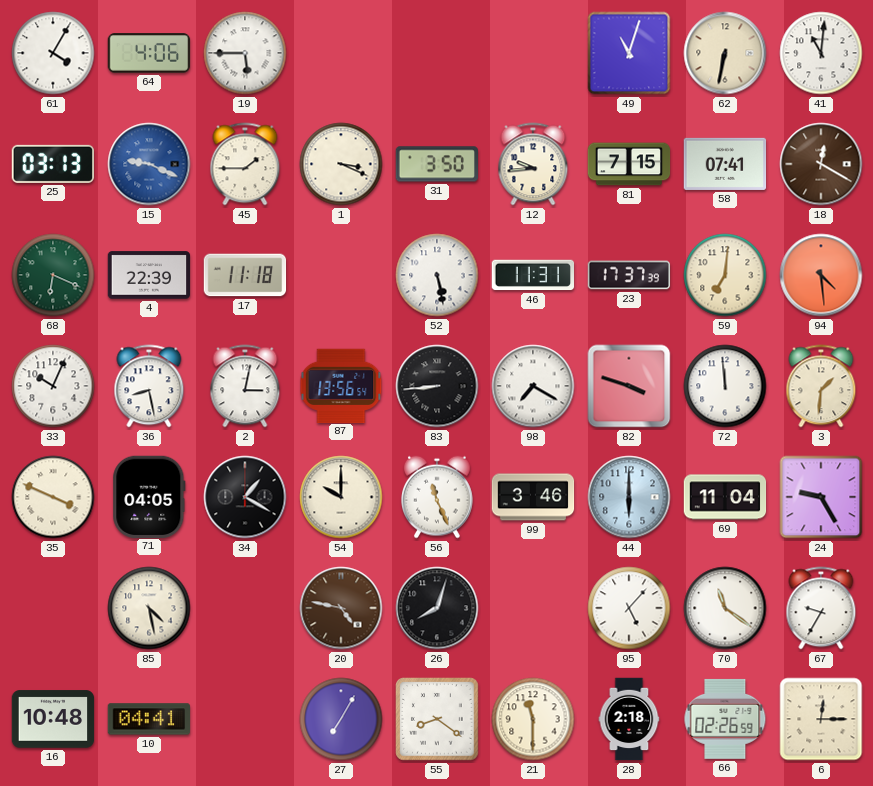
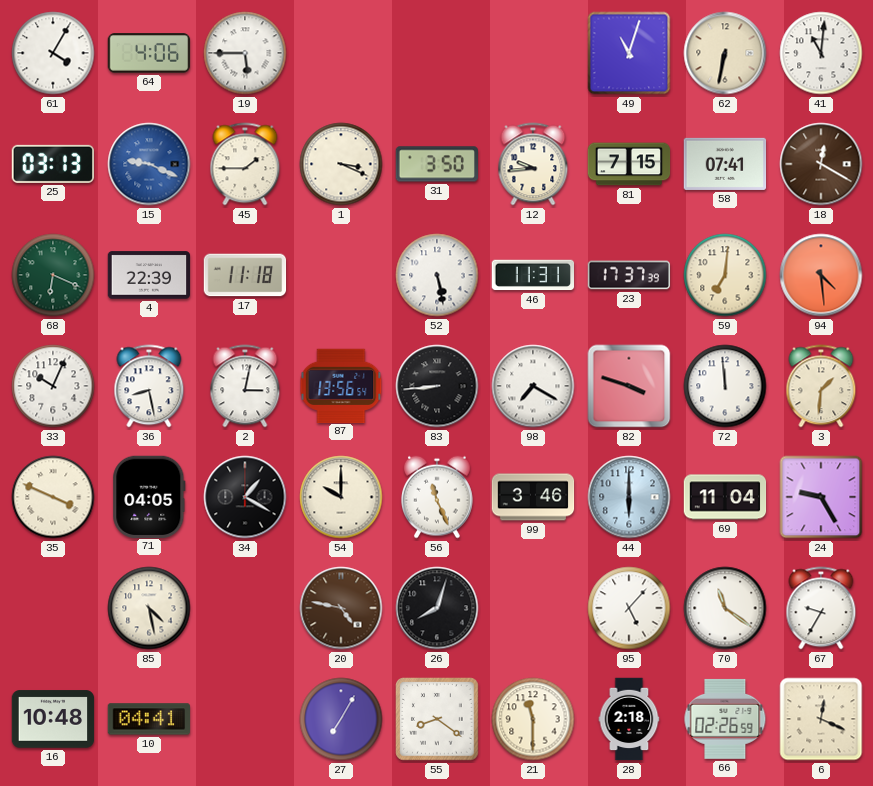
6: 12:15 -> 12:19
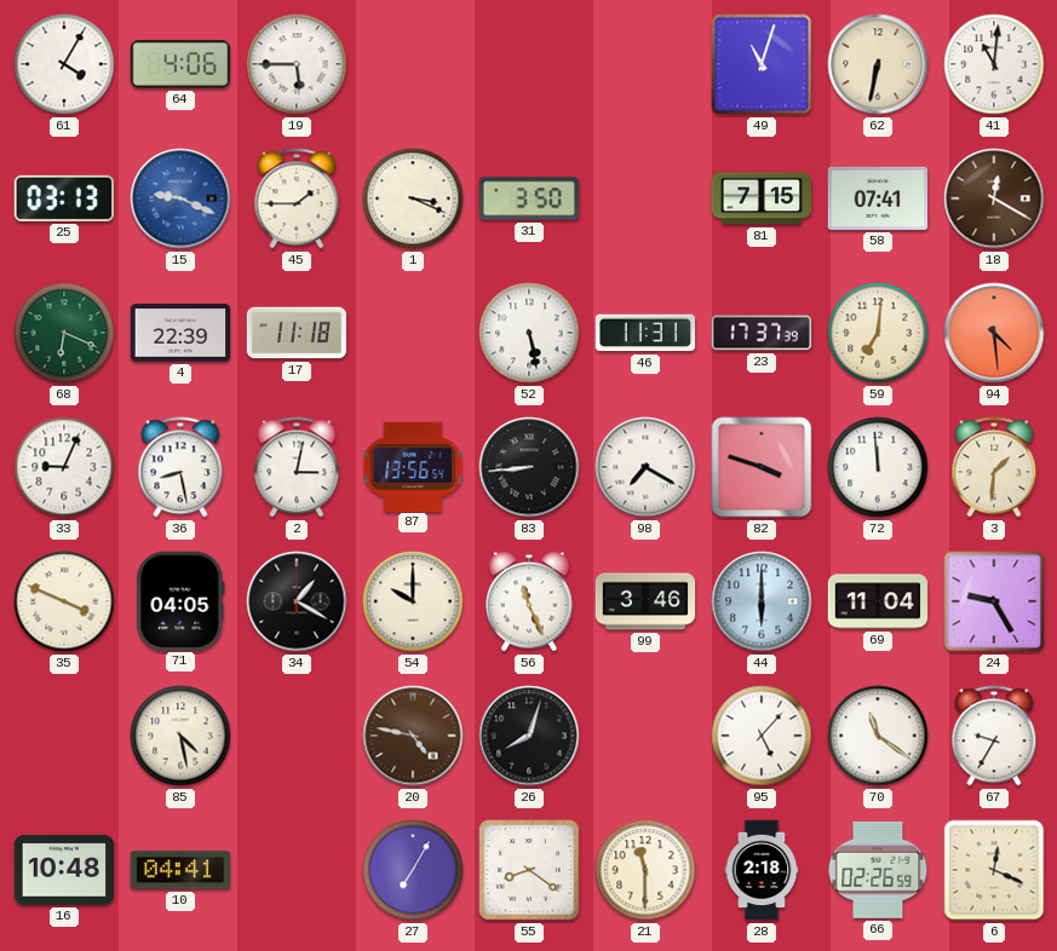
12: 9:44 -> none
33: 10:04 -> 9:04
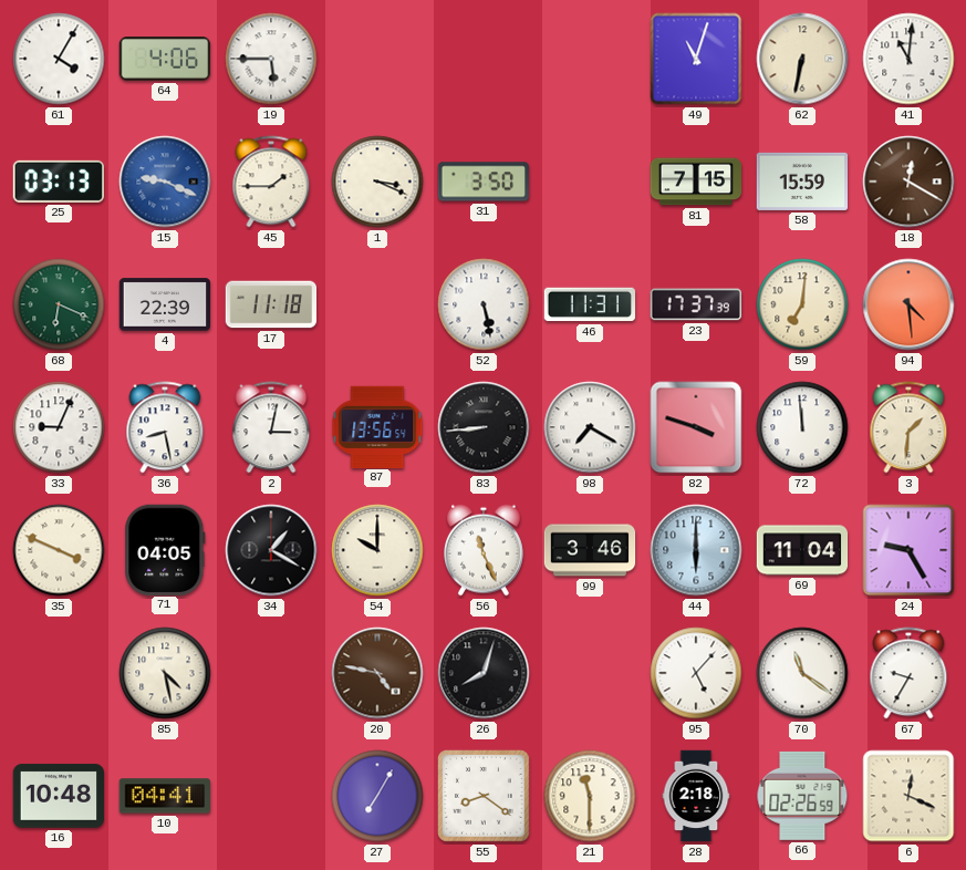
58: 07:41 -> 15:59
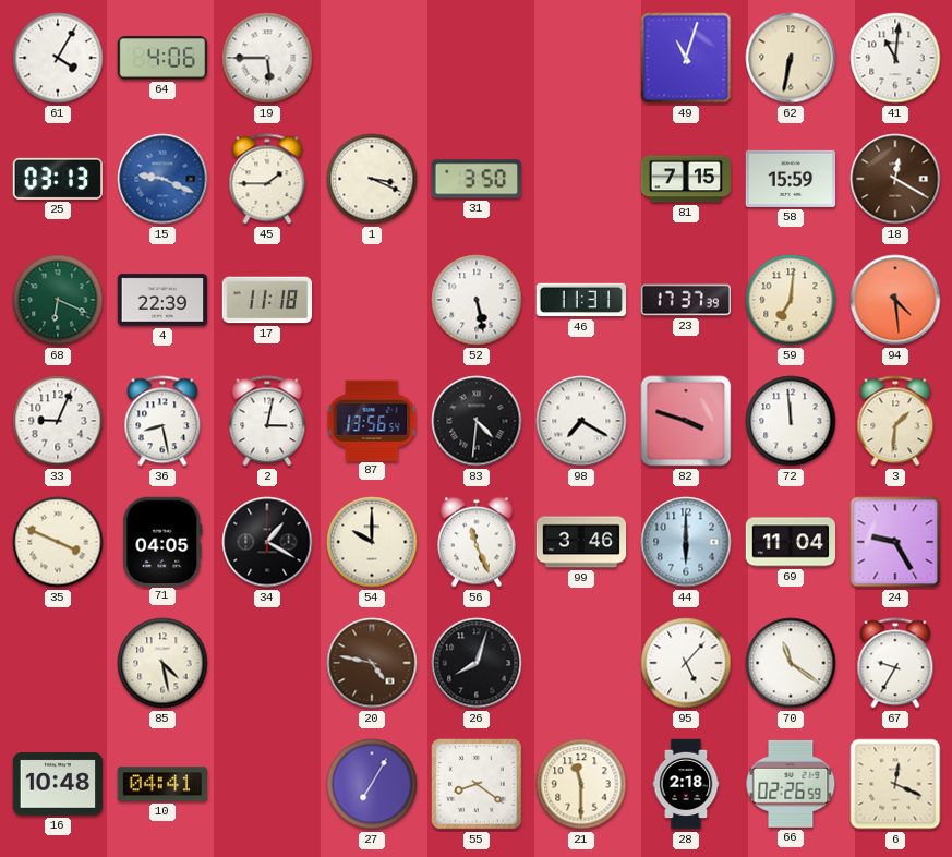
83: 8:44 -> 4:31
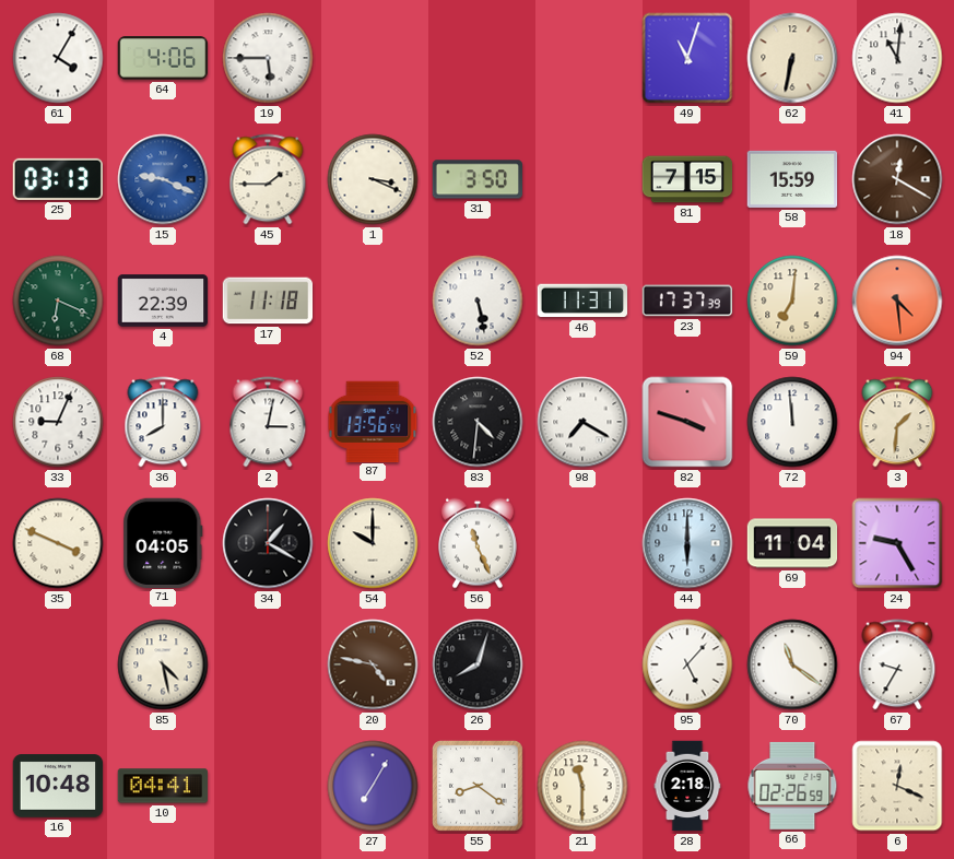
36: 8:28 -> 8:00
99: 3:46 -> none
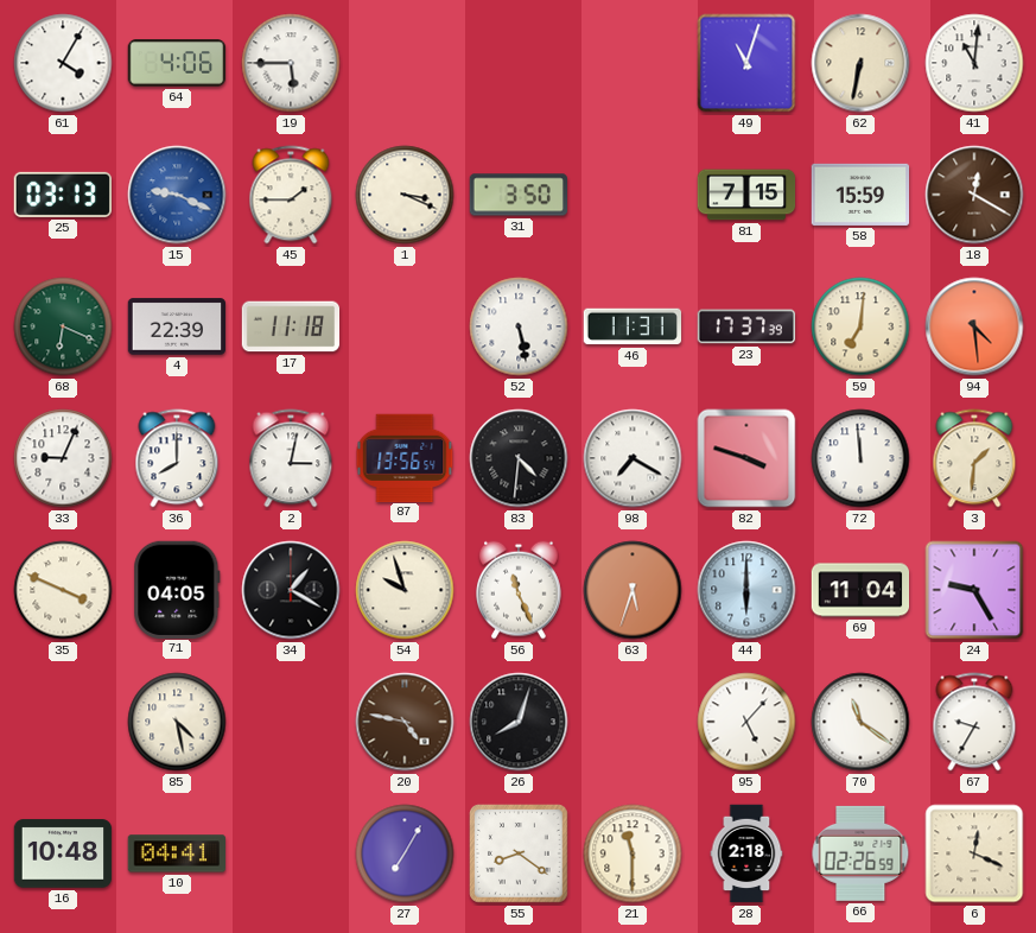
54: 10:00 -> 9:57
63: none -> 5:33
